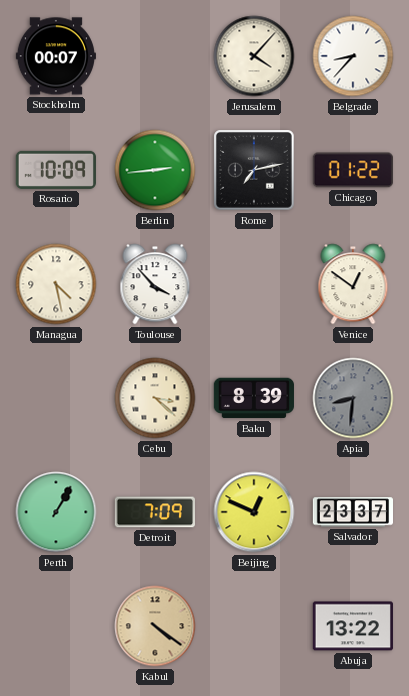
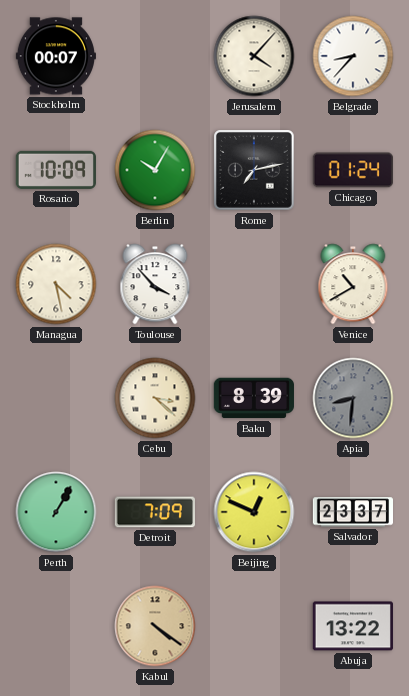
Berlin: 2:44 -> 10:05
Chicago: 01:22 -> 01:24
Venice: 12:51 -> 10:40
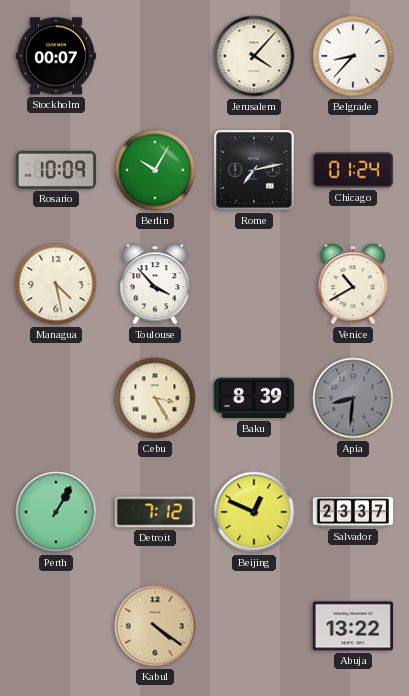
Cebu: 3:22 -> 3:25
Detroit: 7:09 -> 7:12
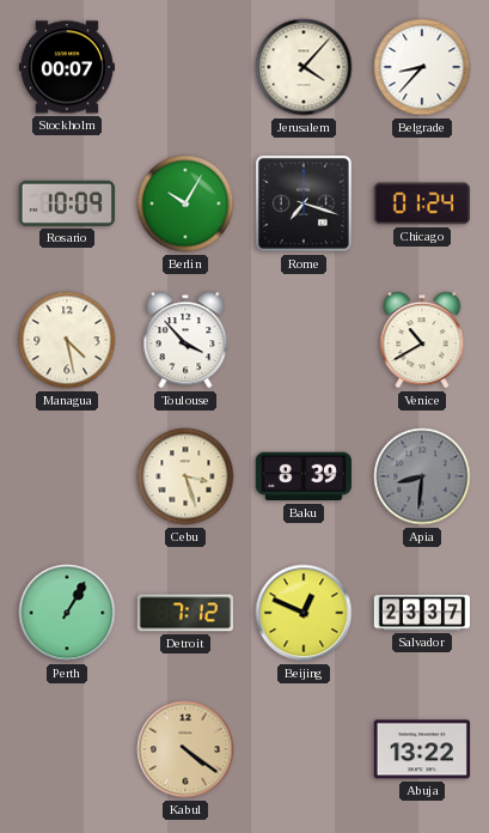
Rome: 7:13 -> 7:18
Cebu: 3:25 -> 3:27
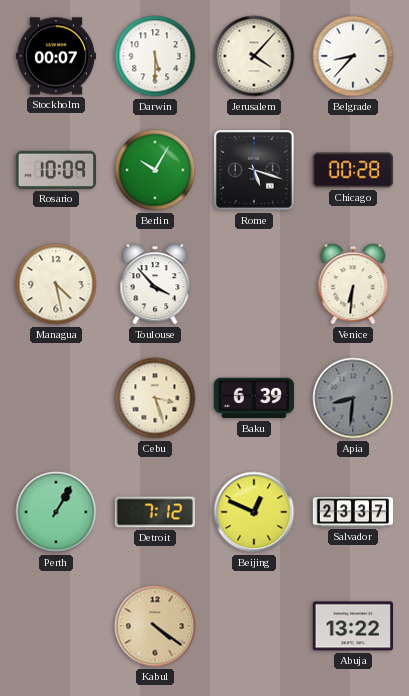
Darwin: none -> 5:30
Rome: 7:18 -> 5:18
Chicago: 01:24 -> 00:28
Venice: 10:40 -> 6:31
Baku: 8:39 -> 6:39
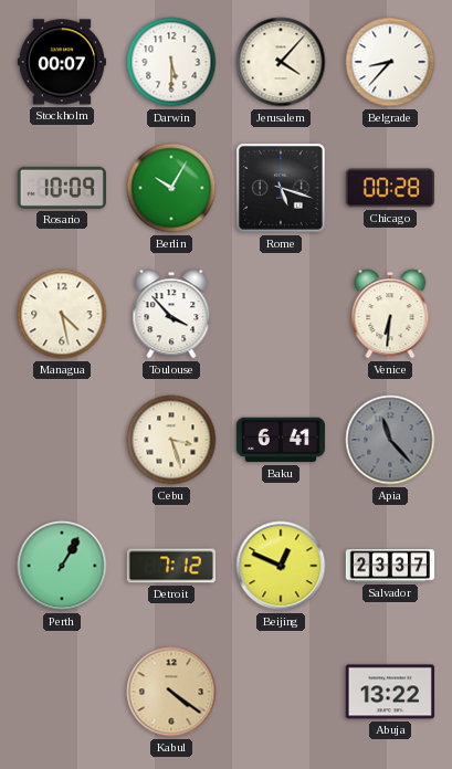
Baku: 6:39 -> 6:41
Apia: 8:31 -> 11:23
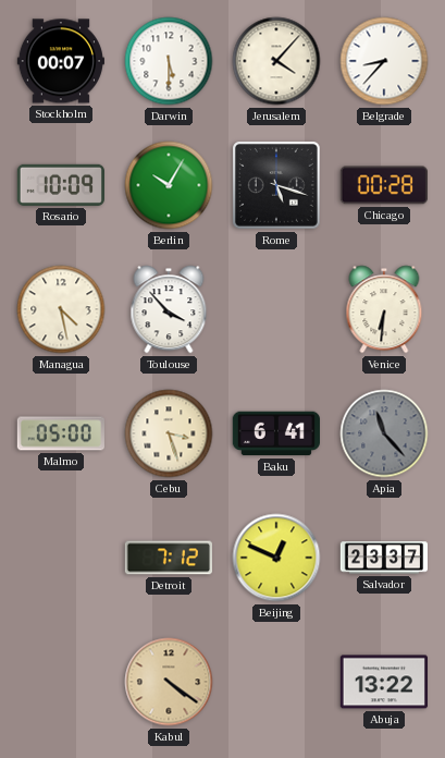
Malmo: none -> 05:00
Perth: 1:05 -> none
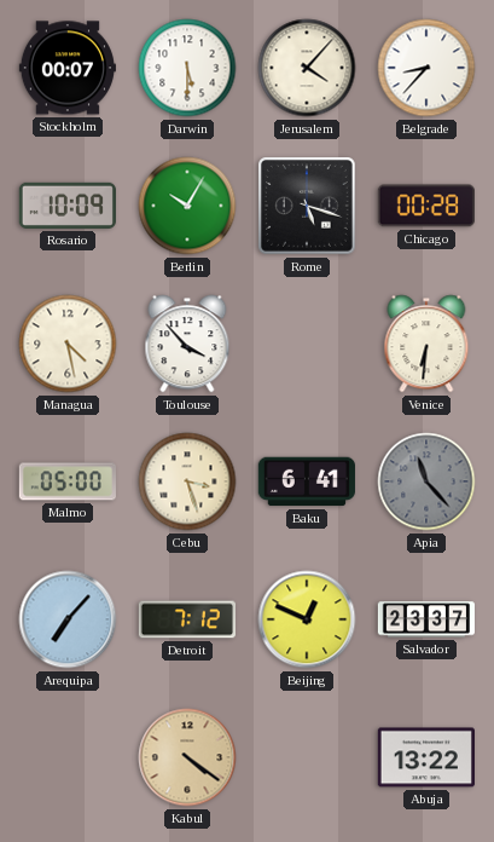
Arequipa: none -> 7:07
